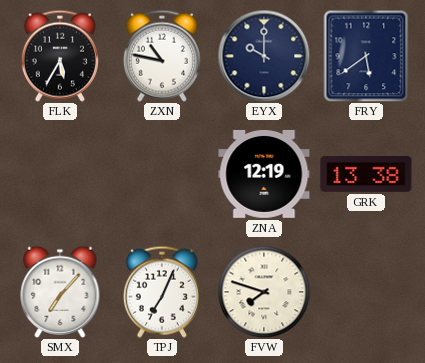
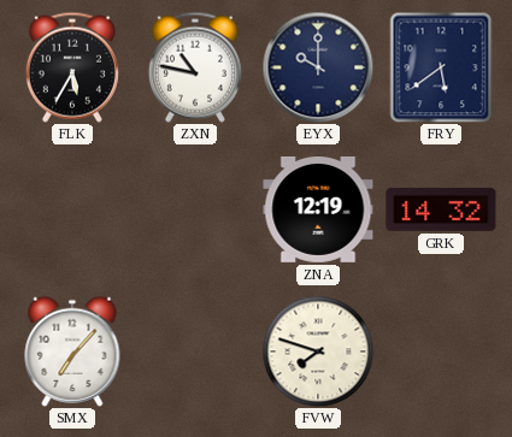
GRK: 13:38 -> 14:32
TPJ: 7:04 -> none
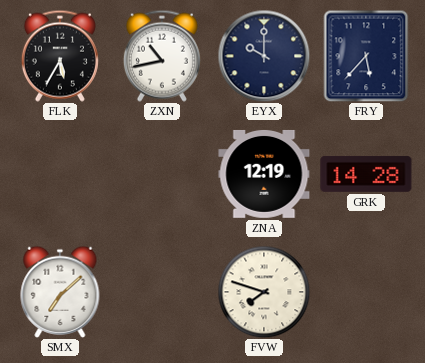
ZXN: 10:47 -> 10:43
FRY: 5:39 -> 5:37
GRK: 14:32 -> 14:28
SMX: 7:07 -> 7:08
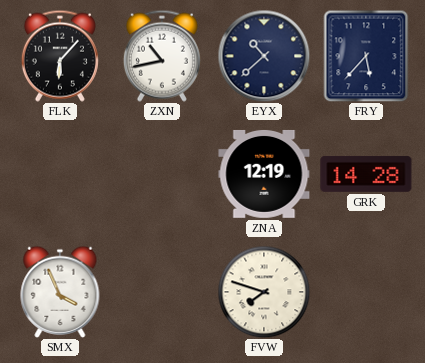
FLK: 5:35 -> 6:07
EYX: 10:00 -> 10:38
SMX: 7:08 -> 3:56
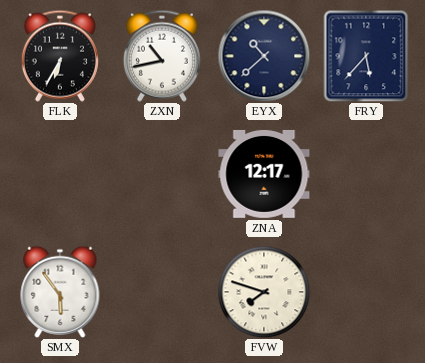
FLK: 6:07 -> 6:35
ZNA: 12:19 -> 12:17
GRK: 14:28 -> none
SMX: 3:56 -> 5:54
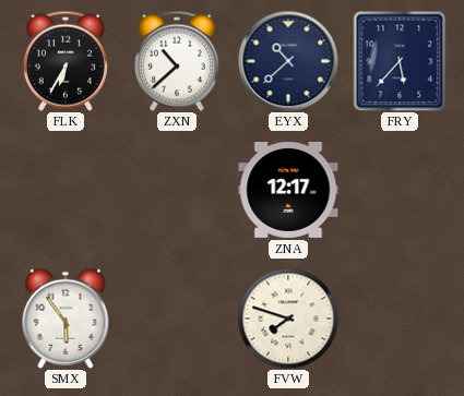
ZXN: 10:43 -> 10:38
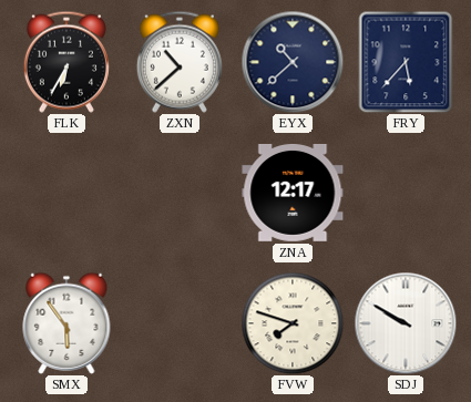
SDJ: none -> 9:50
